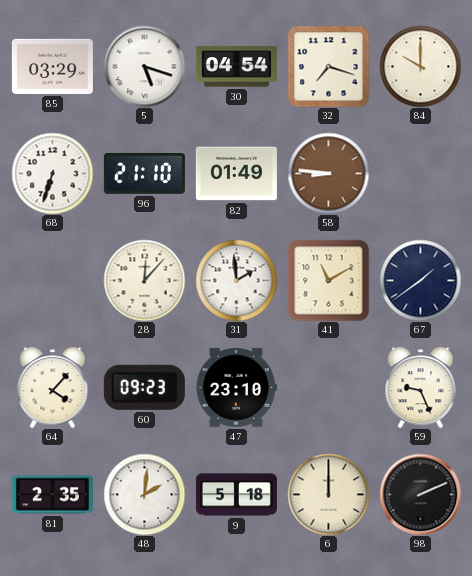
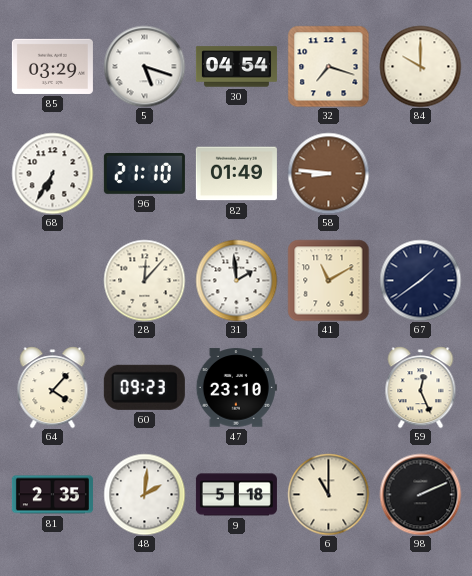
68: 6:33 -> 6:35
59: 9:26 -> 12:26
6: 12:00 -> 11:00
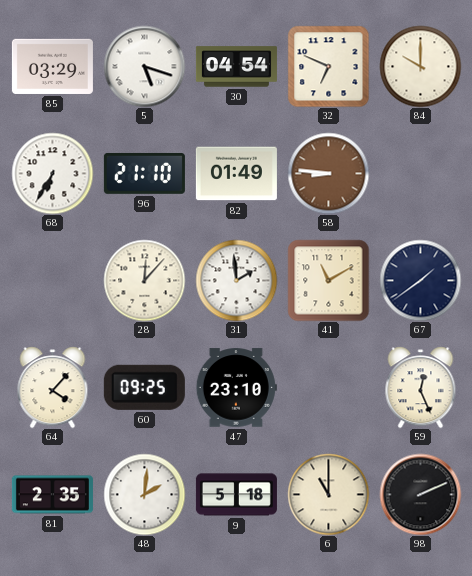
32: 7:18 -> 6:49
60: 09:23 -> 09:25
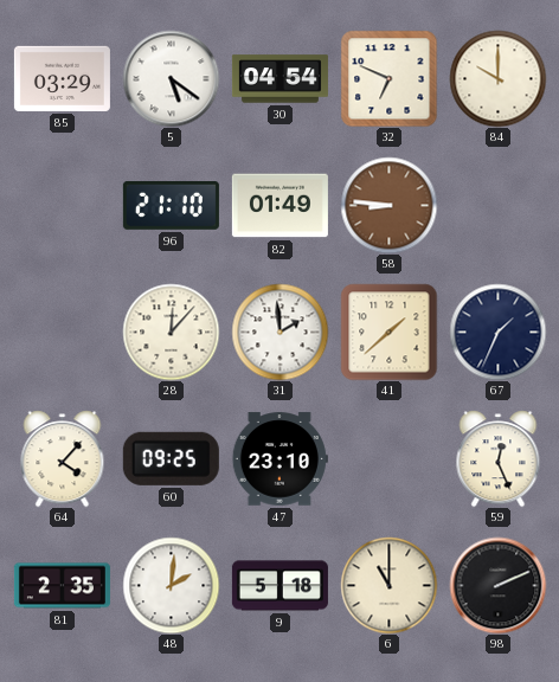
5: 5:18 -> 5:21
68: 6:35 -> none
41: 11:10 -> 1:38
67: 1:39 -> 1:34
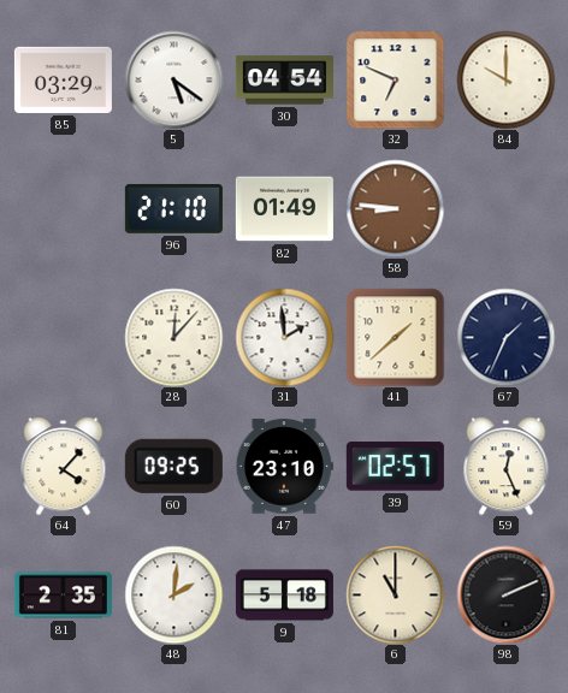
39: none -> 02:57
